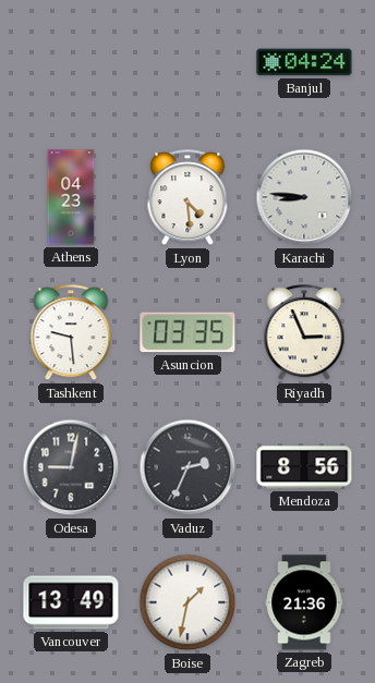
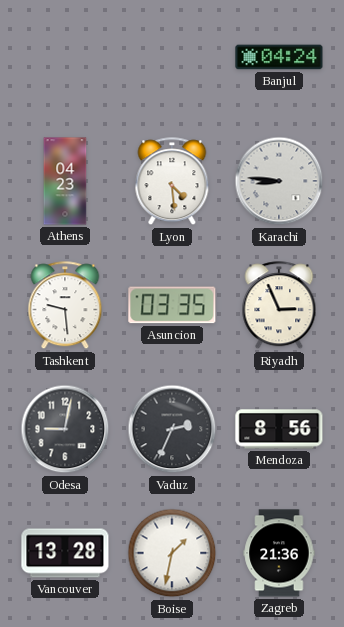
Vancouver: 13:49 -> 13:28
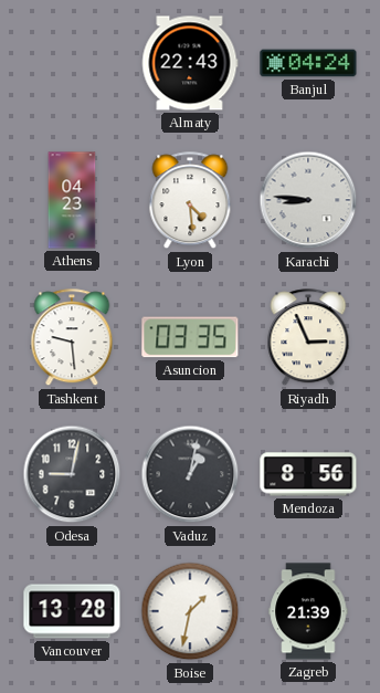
Almaty: none -> 22:43
Vaduz: 2:34 -> 1:02
Zagreb: 21:36 -> 21:39
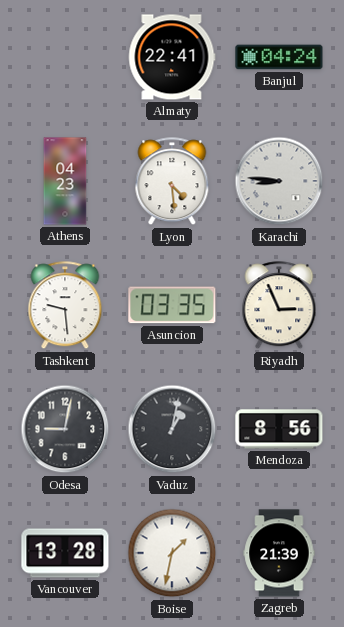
Almaty: 22:43 -> 22:41
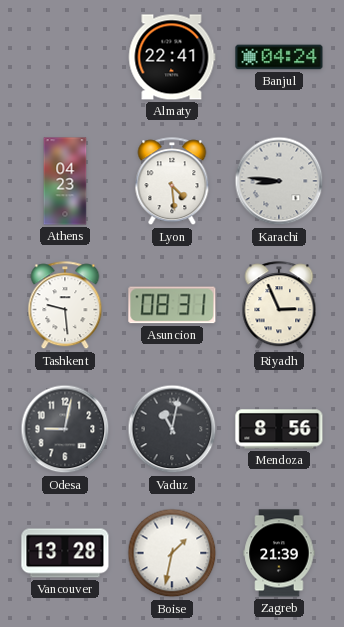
Asuncion: 03:35 -> 08:31
Vaduz: 1:02 -> 11:02
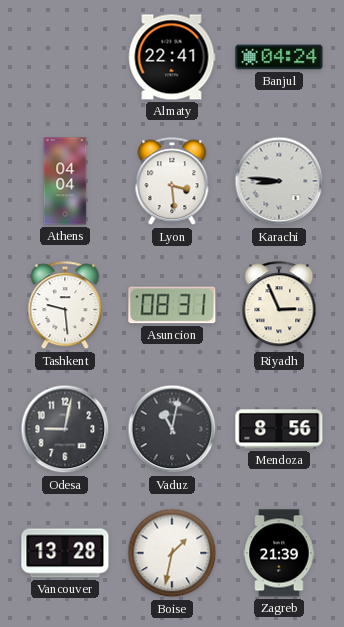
Athens: 04:23 -> 04:04
Lyon: 4:29 -> 3:29
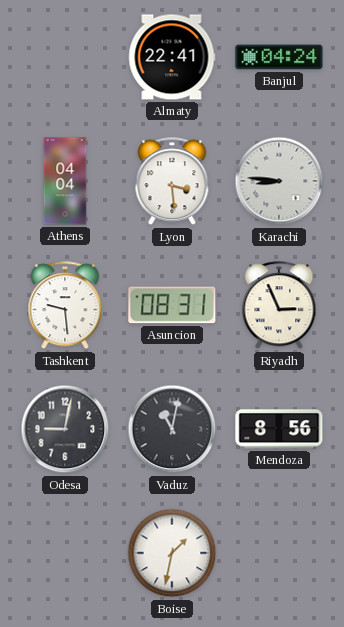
Vancouver: 13:28 -> none
Zagreb: 21:39 -> none
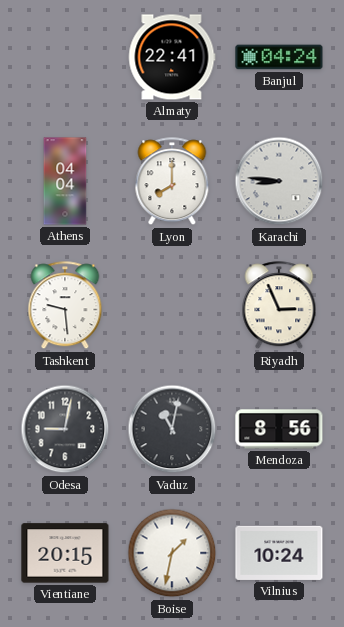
Lyon: 3:29 -> 8:00
Asuncion: 08:31 -> none
Vientiane: none -> 20:15
Vilnius: none -> 10:24
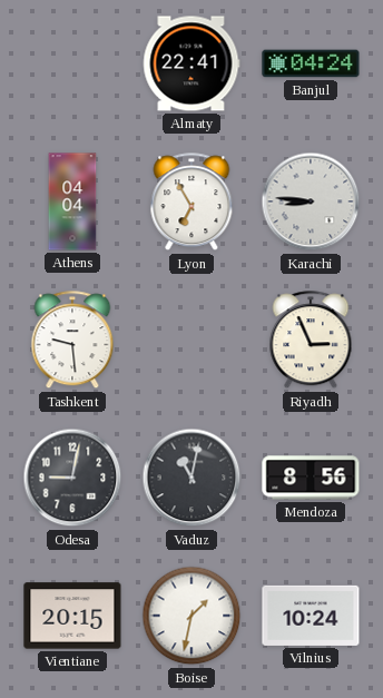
Lyon: 8:00 -> 6:55
